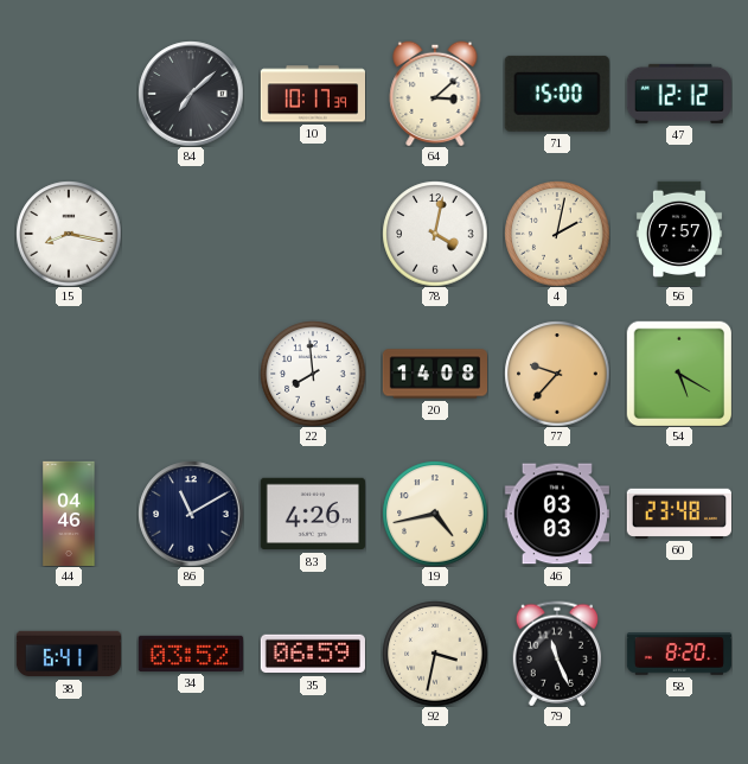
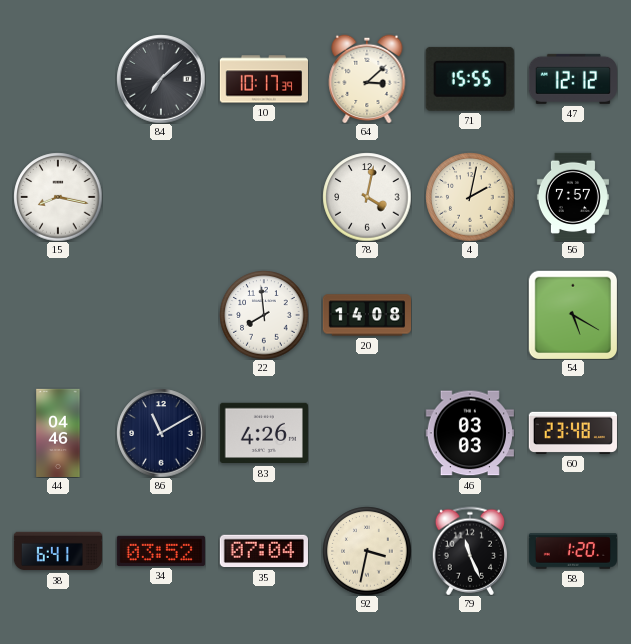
71: 15:00 -> 15:55
77: 9:37 -> none
19: 4:43 -> none
35: 06:59 -> 07:04
58: 8:20 -> 1:20
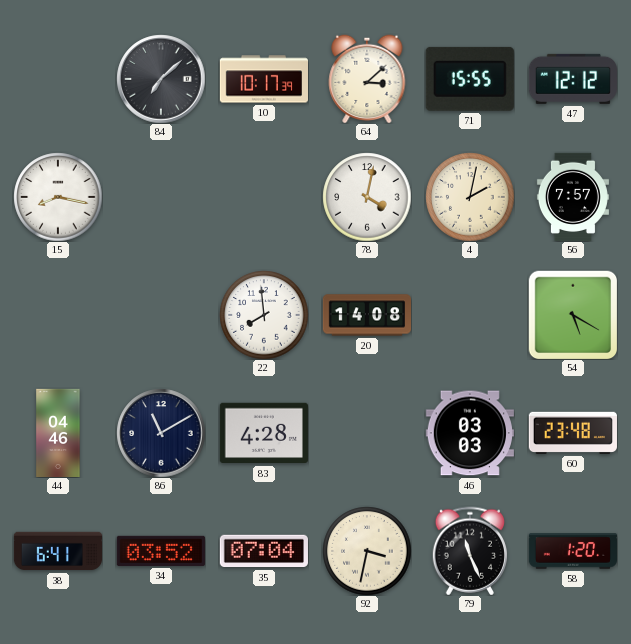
83: 4:26 -> 4:28
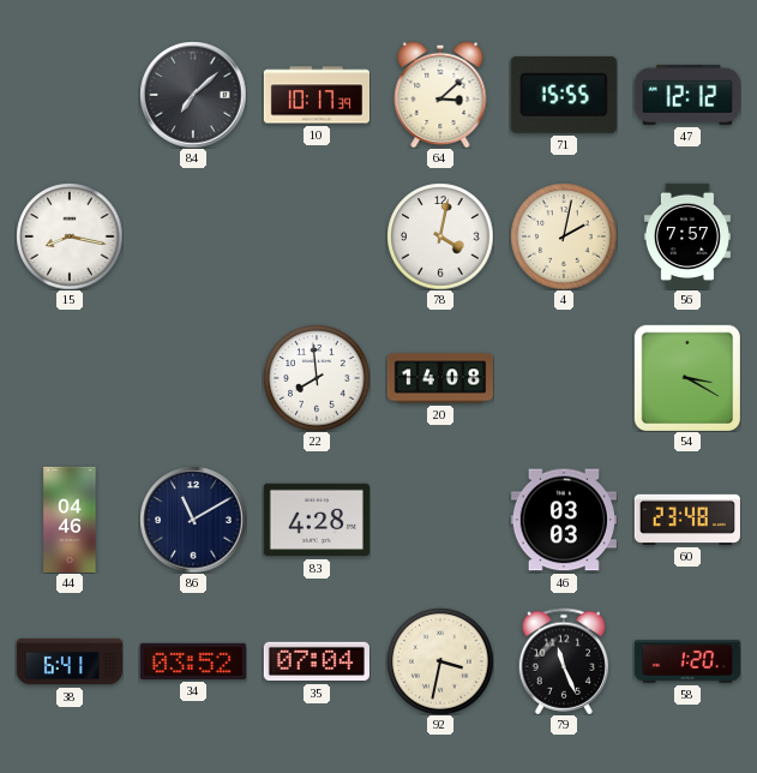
54: 5:20 -> 3:20
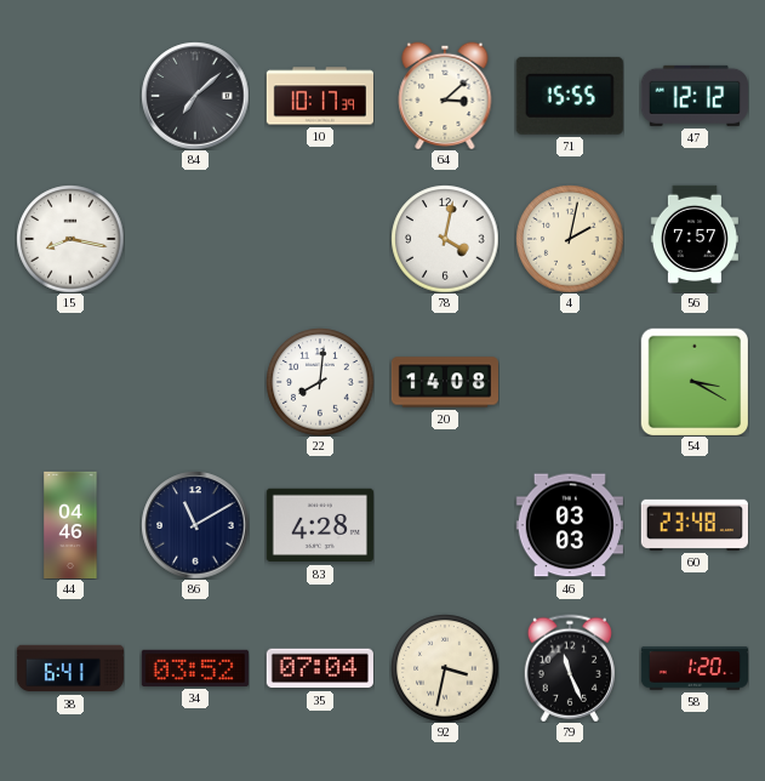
22: 7:59 -> 8:01
